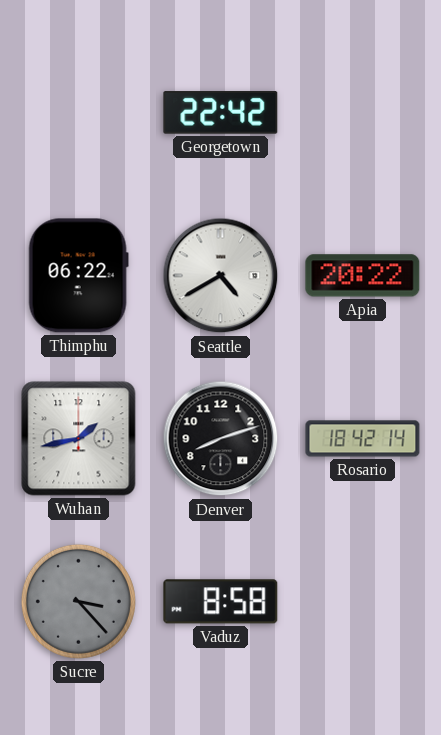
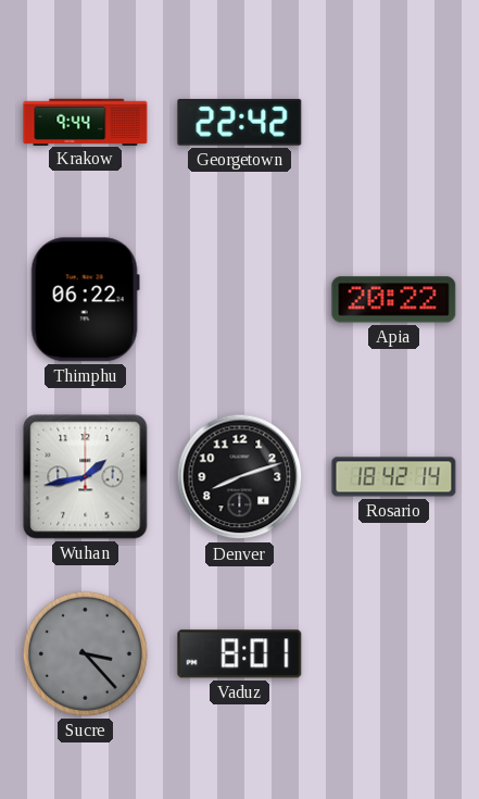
Krakow: none -> 9:44
Seattle: 4:40 -> none
Vaduz: 8:58 -> 8:01
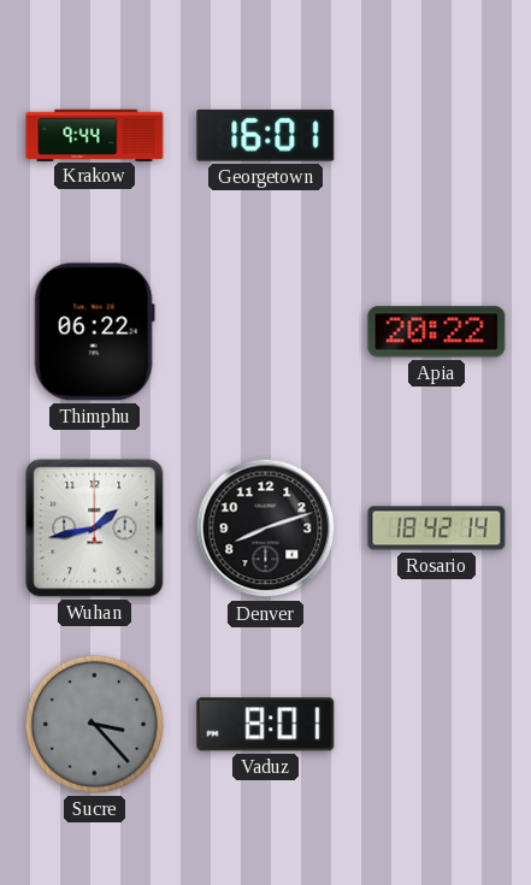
Georgetown: 22:42 -> 16:01
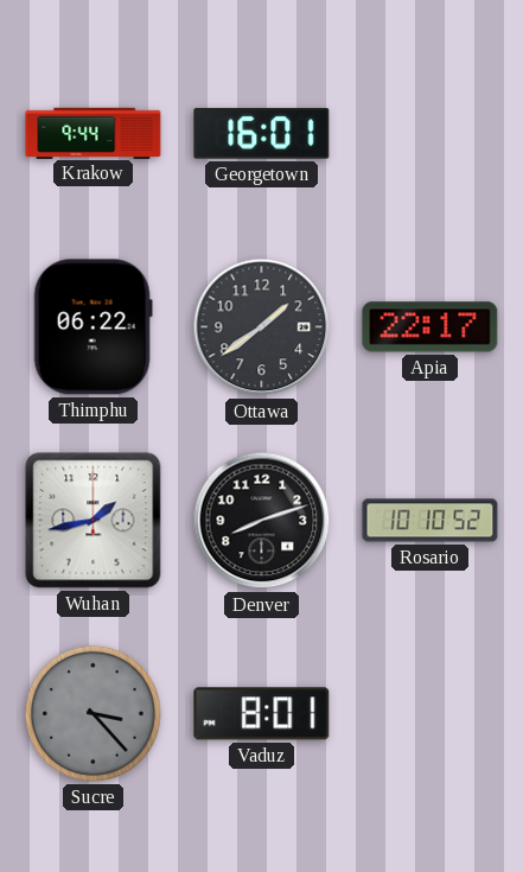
Ottawa: none -> 1:39
Apia: 20:22 -> 22:17
Rosario: 18:42 -> 10:10
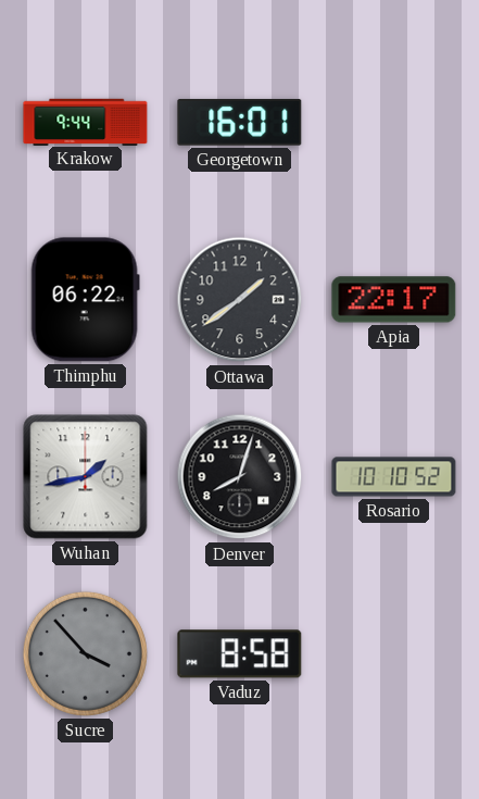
Denver: 8:12 -> 8:03
Sucre: 3:23 -> 3:53
Vaduz: 8:01 -> 8:58
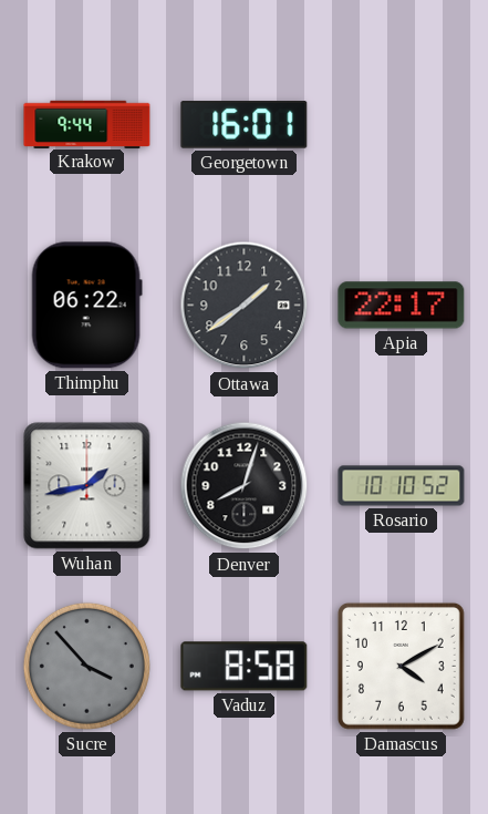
Damascus: none -> 4:10
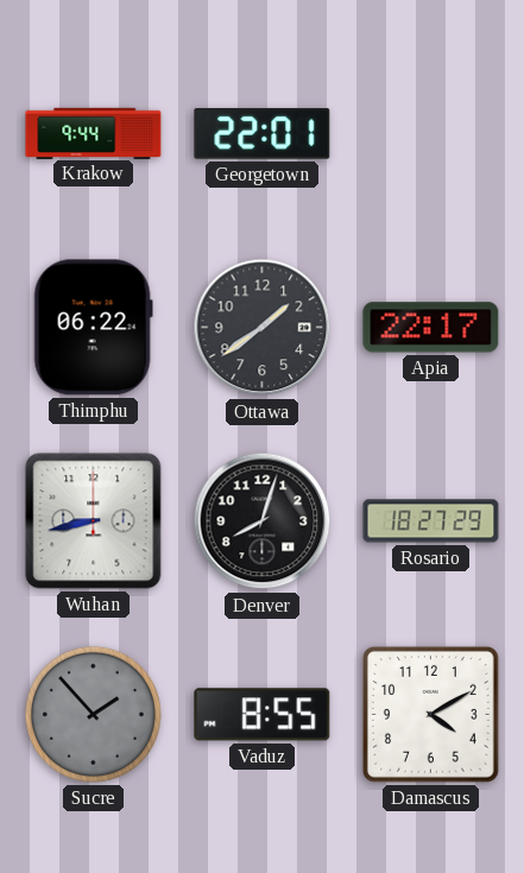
Georgetown: 16:01 -> 22:01
Wuhan: 1:43 -> 8:43
Rosario: 10:10 -> 18:27
Sucre: 3:53 -> 1:53
Vaduz: 8:58 -> 8:55
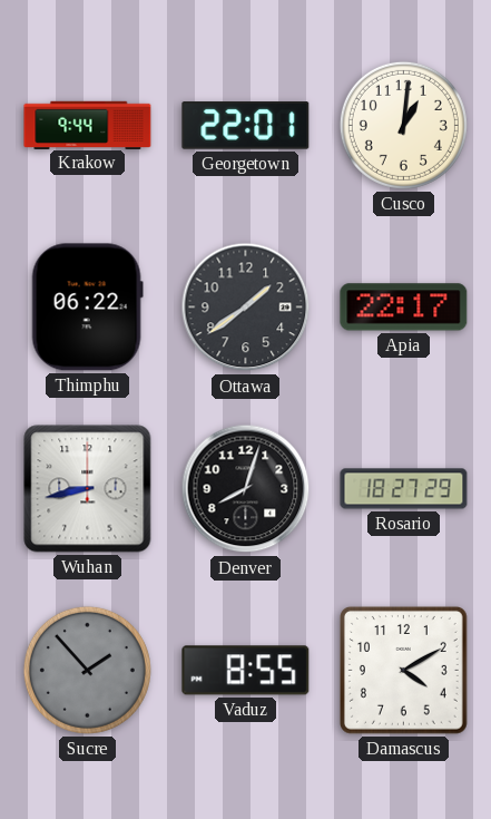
Cusco: none -> 1:01
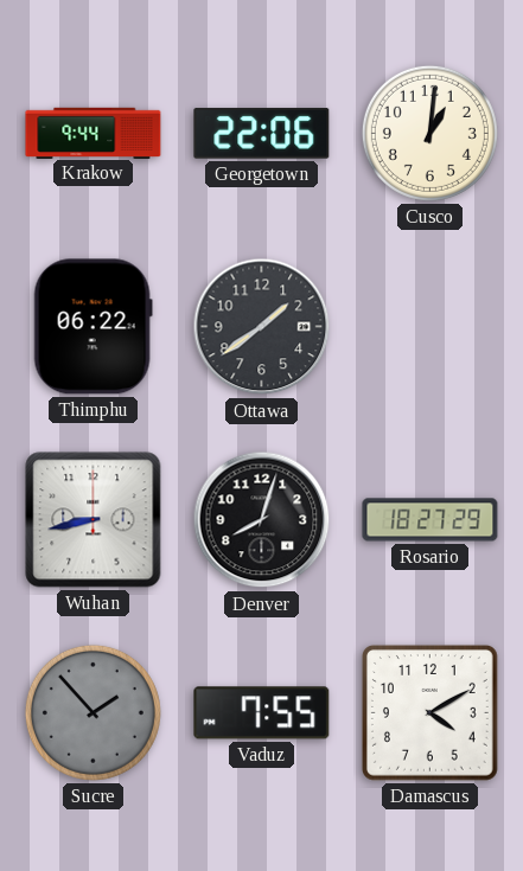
Georgetown: 22:01 -> 22:06
Apia: 22:17 -> none
Vaduz: 8:55 -> 7:55
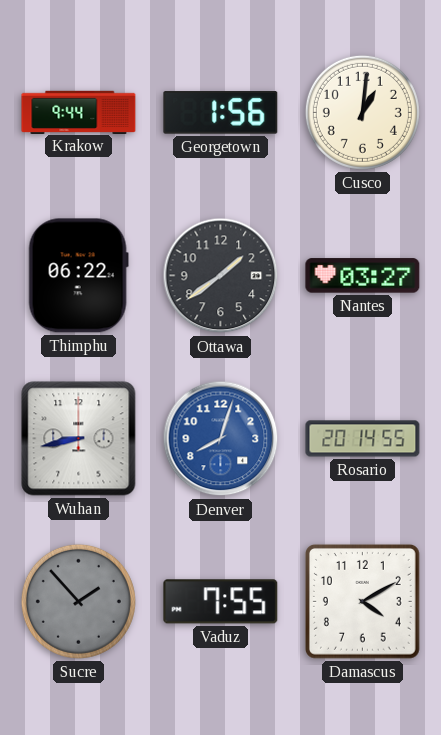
Georgetown: 22:06 -> 1:56
Nantes: none -> 03:27
Denver dial: black -> blue
Rosario: 18:27 -> 20:14
